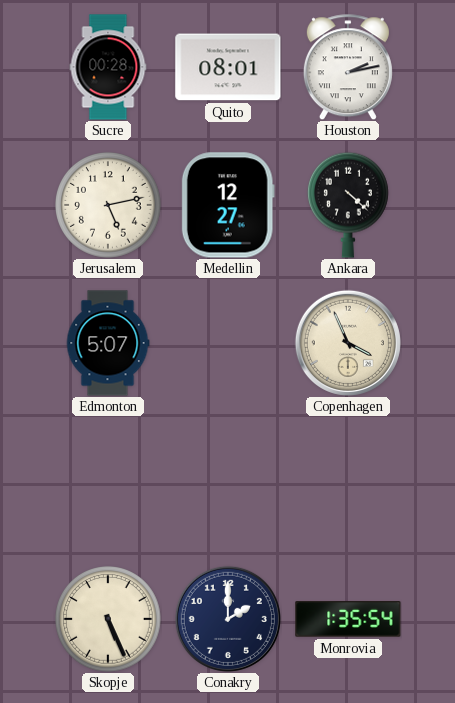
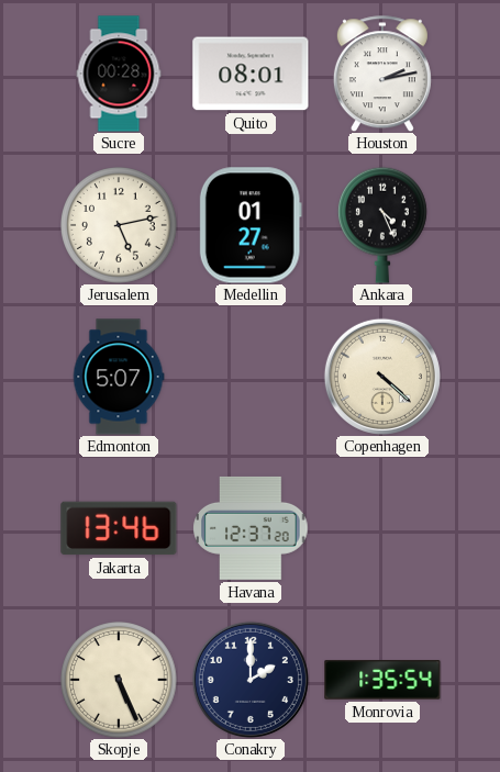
Medellin: 12:27 -> 01:27
Ankara: 4:22 -> 4:26
Copenhagen: 3:56 -> 4:22
Jakarta: none -> 13:46
Havana: none -> 12:37
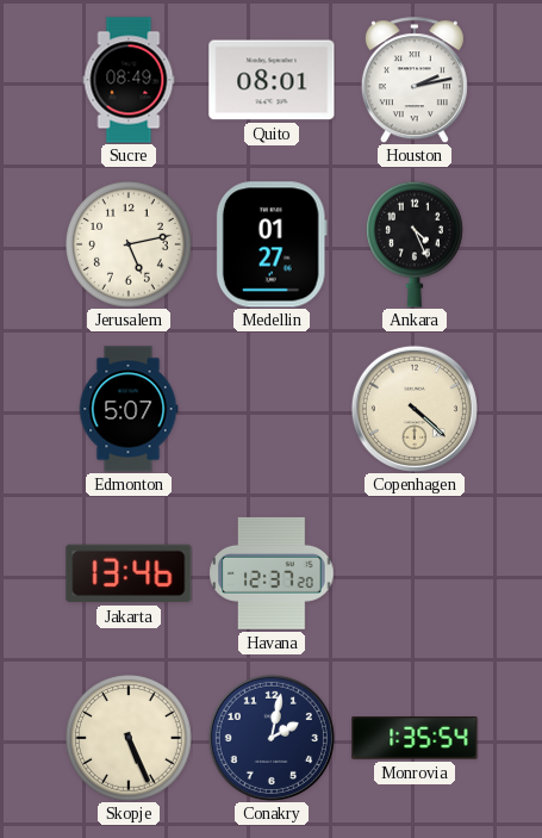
Sucre: 00:28 -> 08:49
Conakry: 2:00 -> 2:02
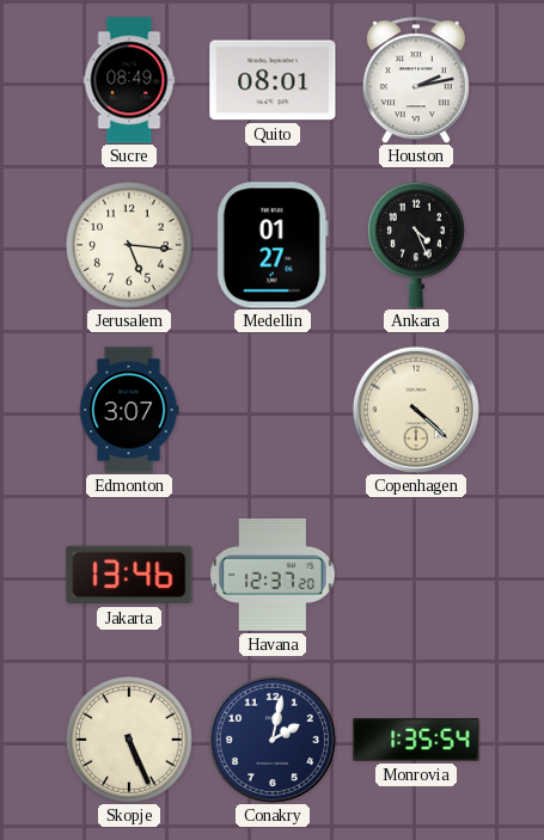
Jerusalem: 5:13 -> 5:16
Edmonton: 5:07 -> 3:07
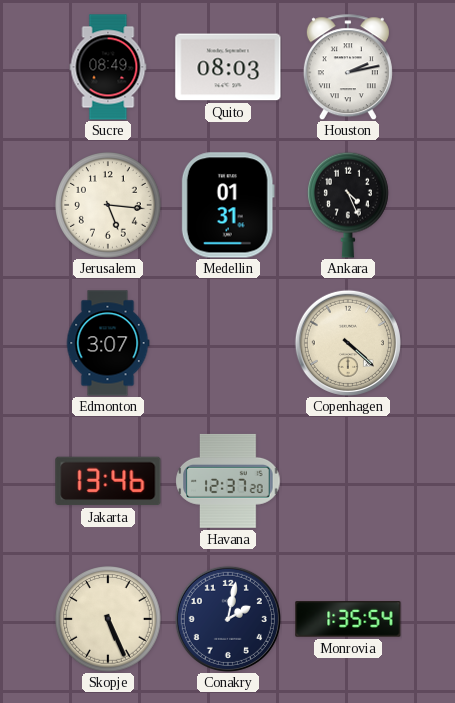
Quito: 08:01 -> 08:03
Medellin: 01:27 -> 01:31
